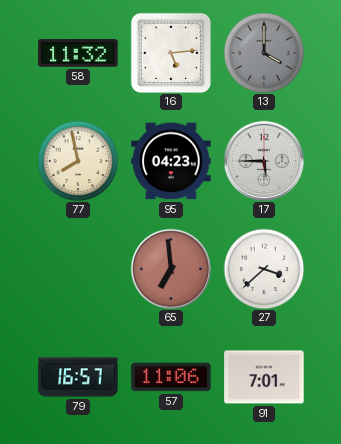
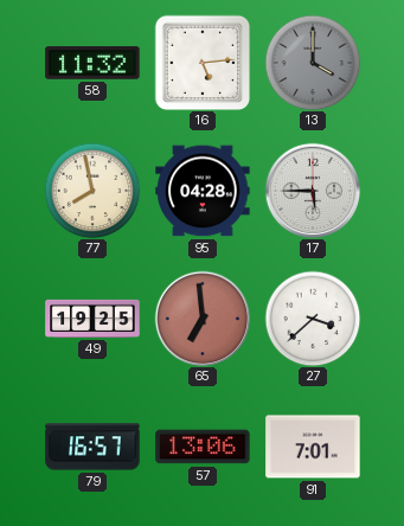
95: 04:23 -> 04:28
49: none -> 19:25
57: 11:06 -> 13:06
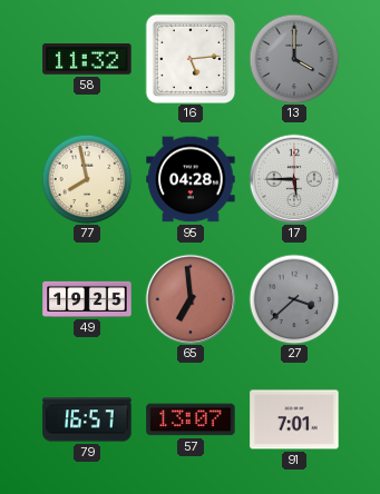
27 dial: white -> grey
57: 13:06 -> 13:07
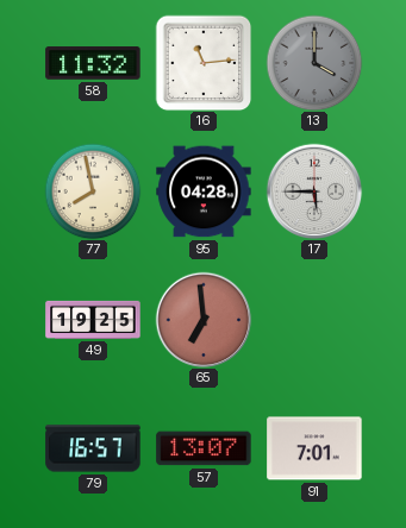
16: 5:14 -> 11:14
27: 3:38 -> none
